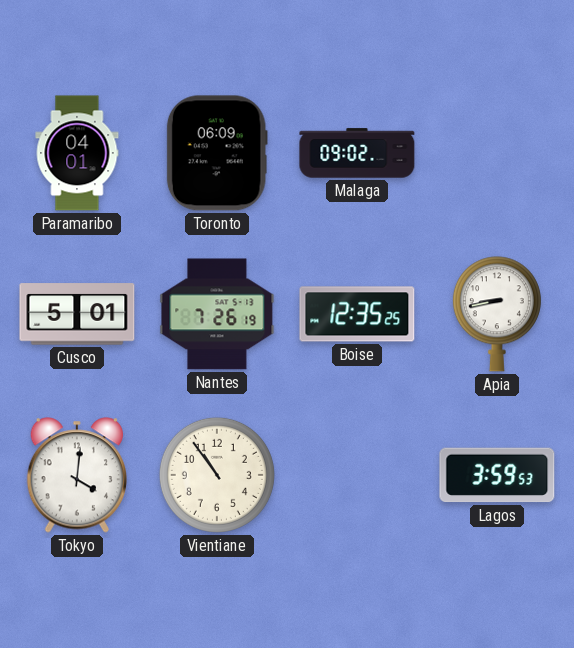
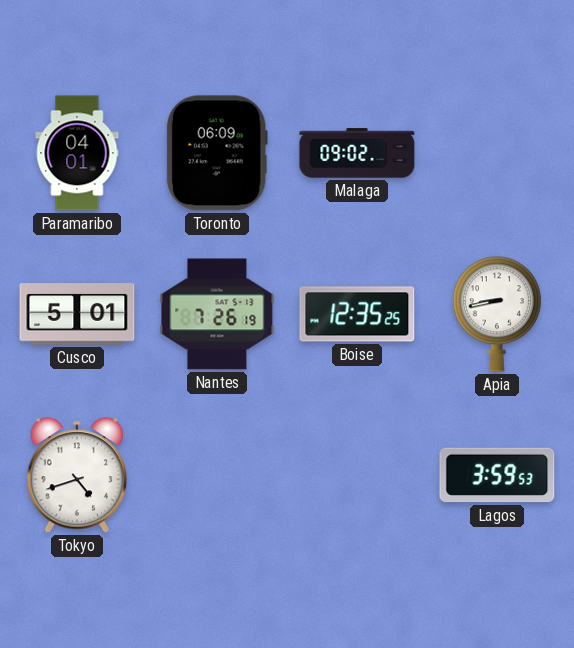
Tokyo: 4:01 -> 4:42
Vientiane: 10:54 -> none
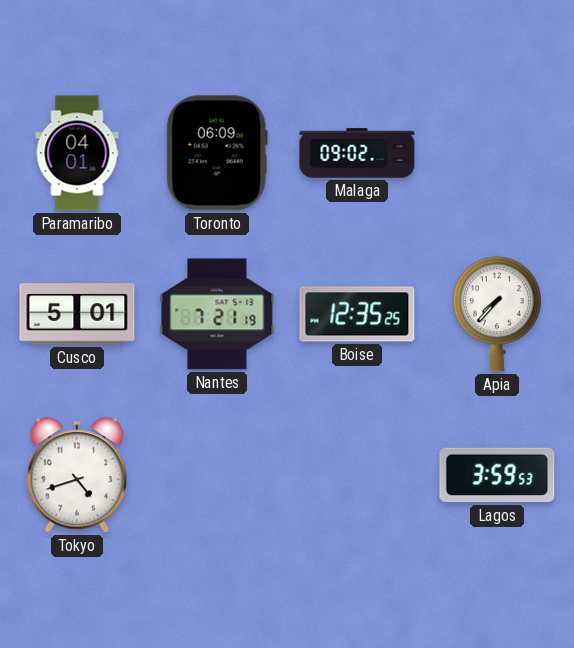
Nantes: 7:26 -> 7:21
Apia: 8:43 -> 7:37
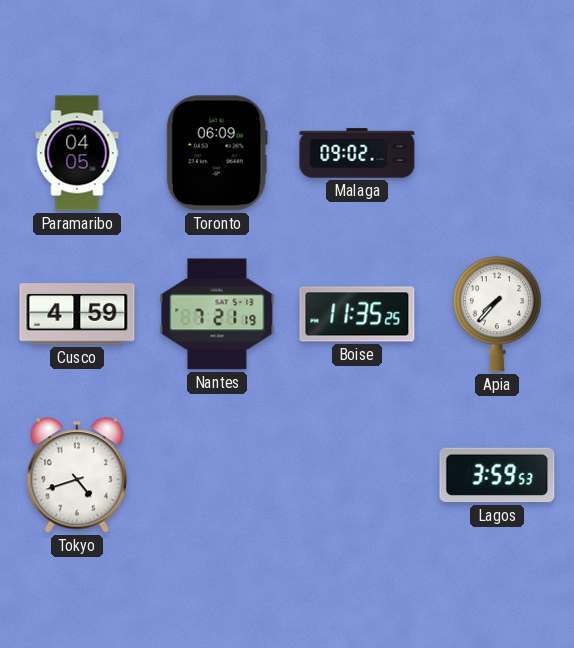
Paramaribo: 04:01 -> 04:05
Cusco: 5:01 -> 4:59
Boise: 12:35 -> 11:35
